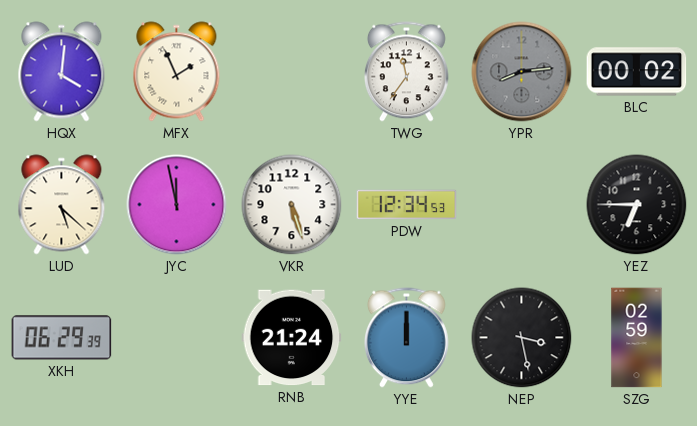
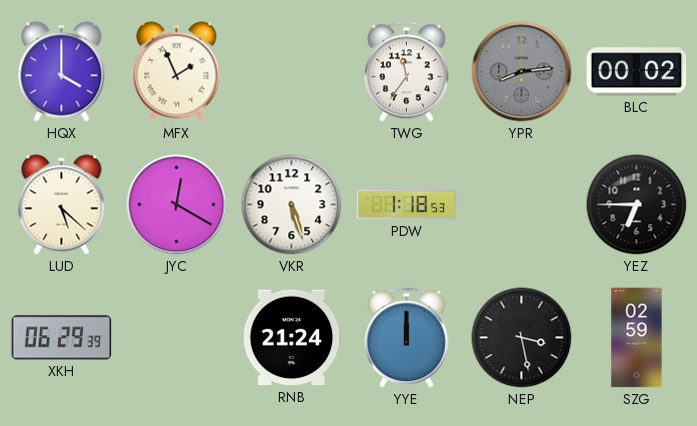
HQX: 4:01 -> 4:00
JYC: 11:58 -> 12:20
PDW: 12:34 -> 1:18
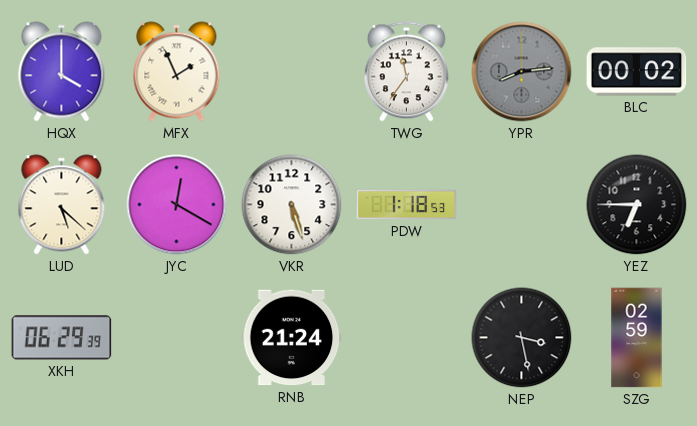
YYE: 12:00 -> none
